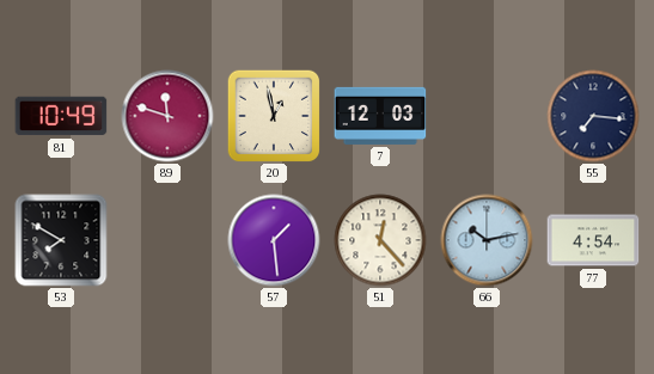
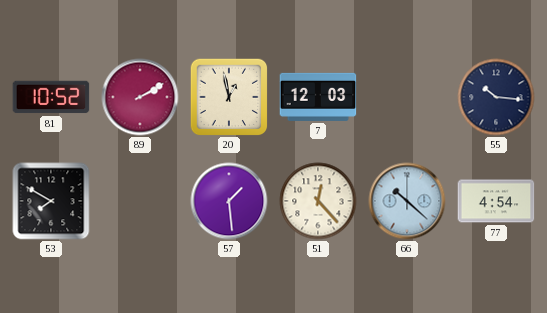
81: 10:49 -> 10:52
89: 11:48 -> 2:10
55: 7:16 -> 10:16
66: 10:13 -> 10:22
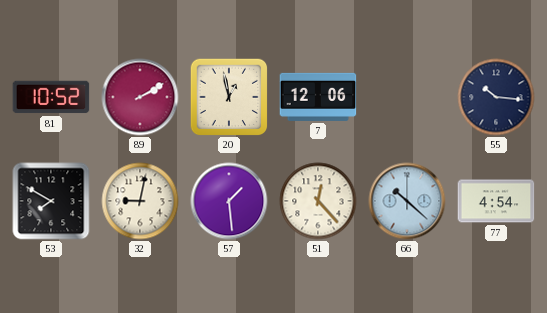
7: 12:03 -> 12:06
32: none -> 9:02
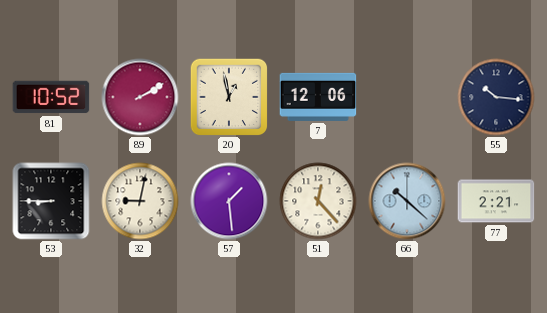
53: 7:50 -> 8:45
77: 4:54 -> 2:21
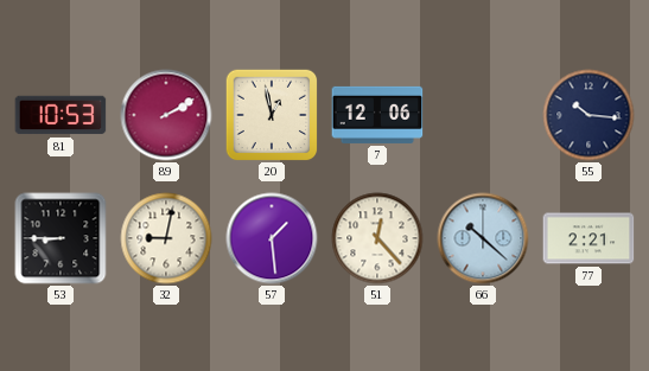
81: 10:52 -> 10:53
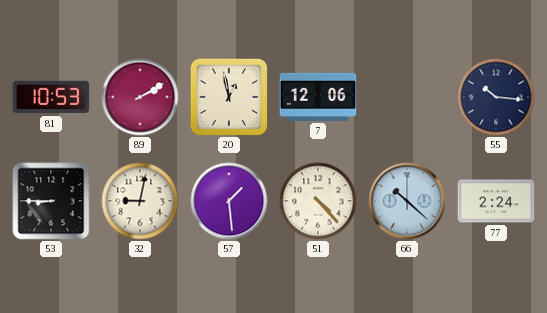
51: 12:23 -> 4:23
77: 2:21 -> 2:24
